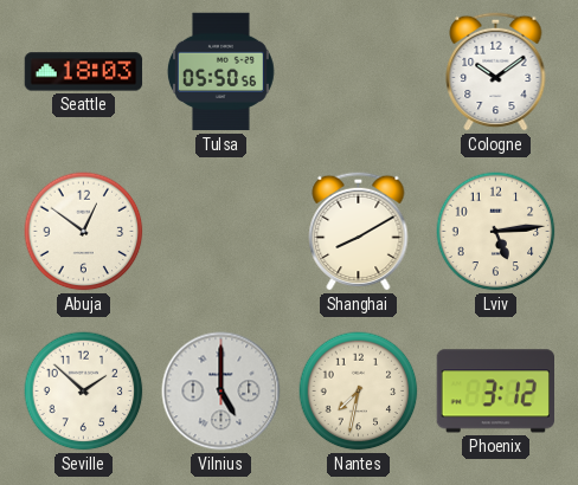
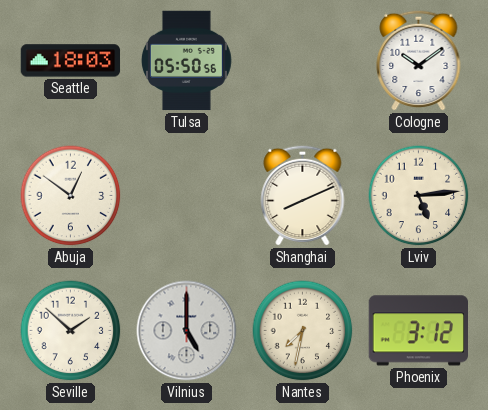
Shanghai: 8:10 -> 8:11
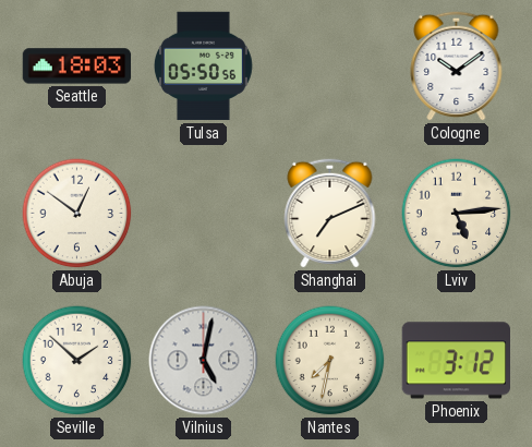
Shanghai: 8:11 -> 7:11
Vilnius: 5:00 -> 5:02
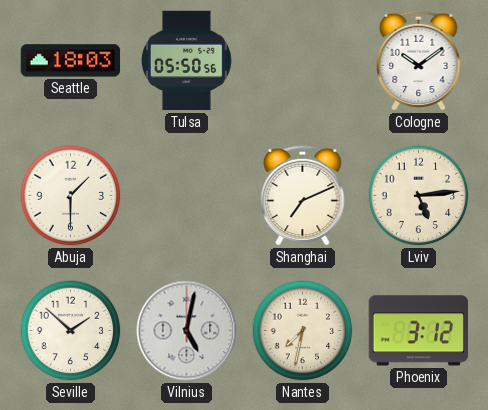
Abuja: 12:51 -> 1:30
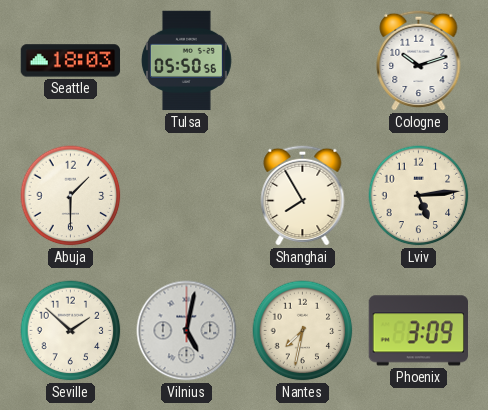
Cologne: 10:09 -> 10:12
Shanghai: 7:11 -> 7:55
Phoenix: 3:12 -> 3:09
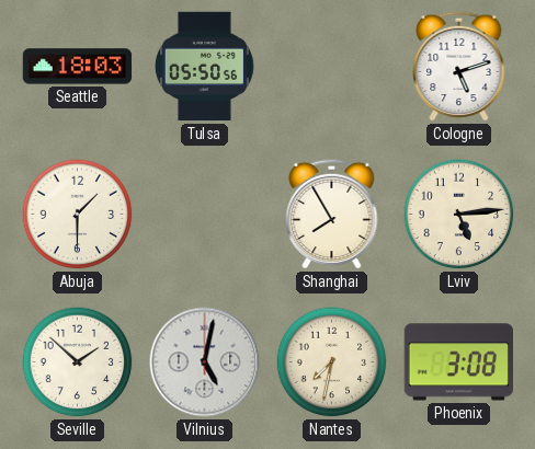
Cologne: 10:12 -> 5:12
Phoenix: 3:09 -> 3:08
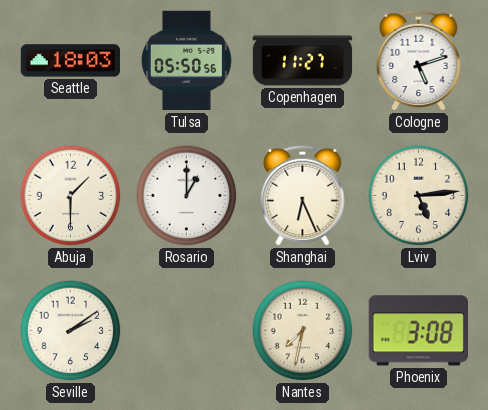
Copenhagen: none -> 11:27
Rosario: none -> 1:00
Shanghai: 7:55 -> 6:26
Seville: 1:52 -> 2:09
Vilnius: 5:02 -> none
